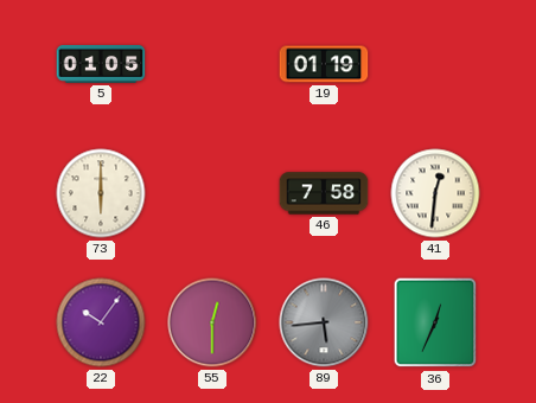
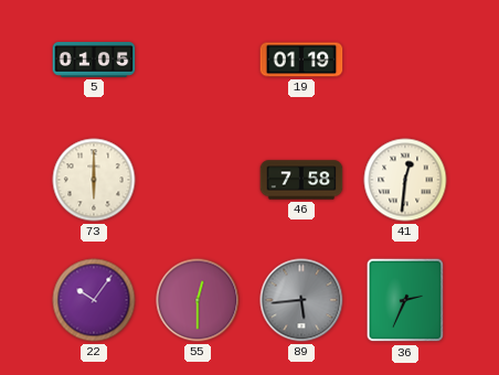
36: 12:34 -> 2:34
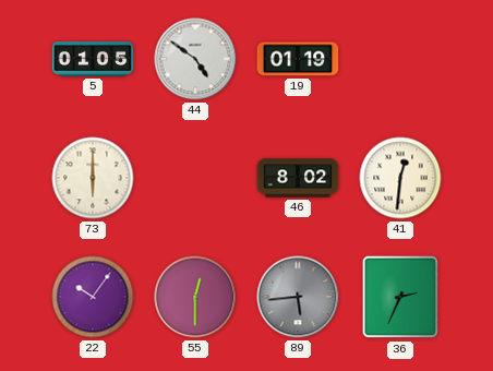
44: none -> 4:51
46: 7:58 -> 8:02
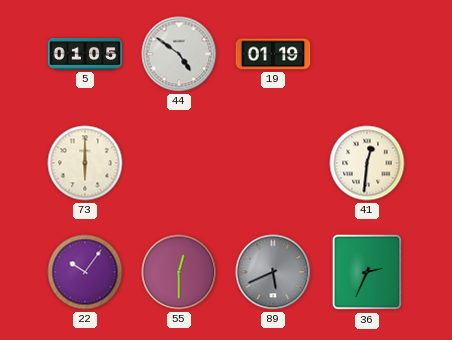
46: 8:02 -> none
89: 5:44 -> 5:41
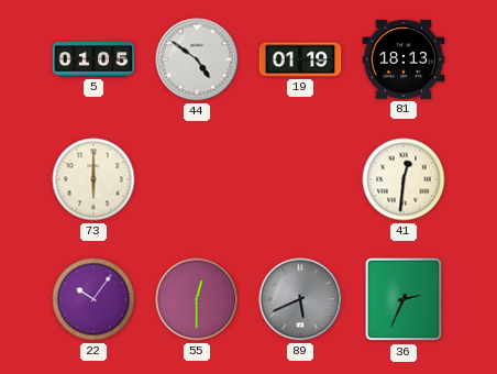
81: none -> 18:13
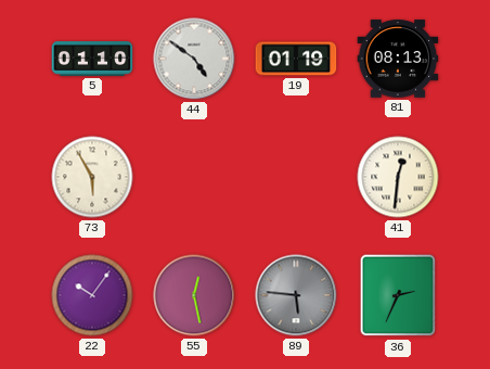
5: 01:05 -> 01:10
81: 18:13 -> 08:13
73: 6:00 -> 5:55
55: 12:30 -> 12:28
89: 5:41 -> 5:46
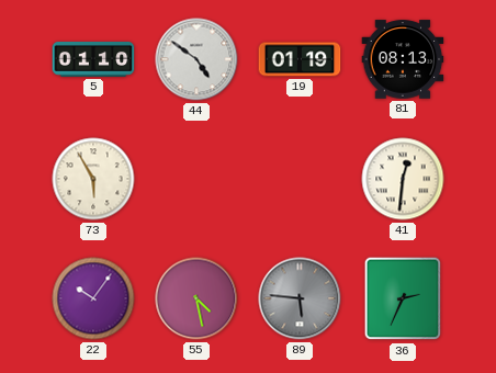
55: 12:28 -> 4:28
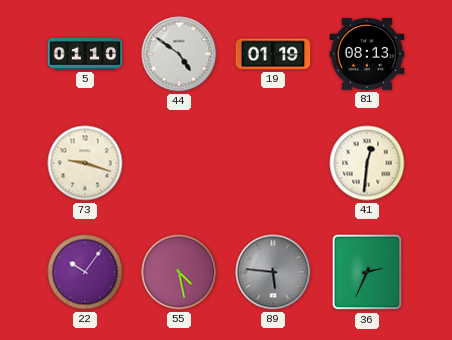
73: 5:55 -> 9:18
